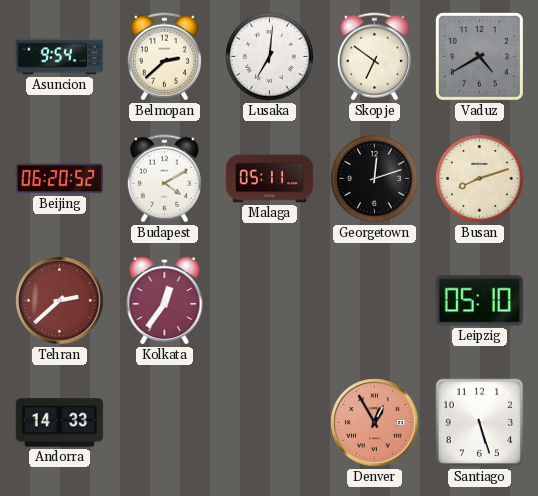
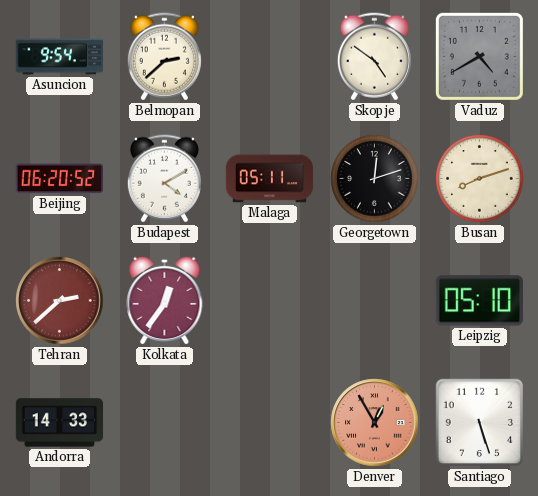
Lusaka: 7:01 -> none
Skopje: 6:51 -> 4:51
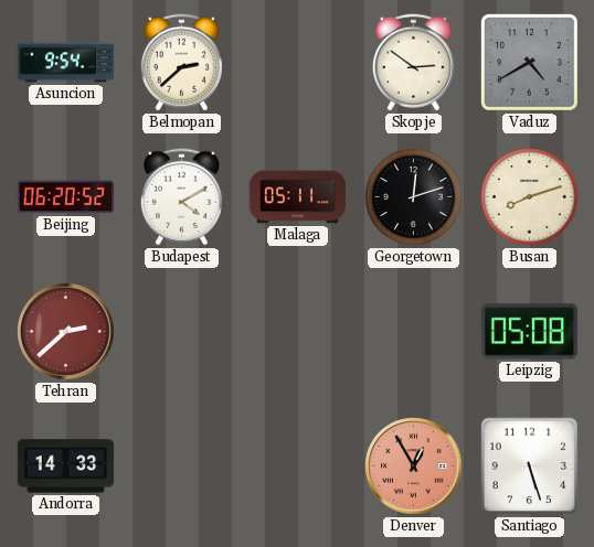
Skopje: 4:51 -> 2:51
Kolkata: 12:36 -> none
Leipzig: 05:10 -> 05:08
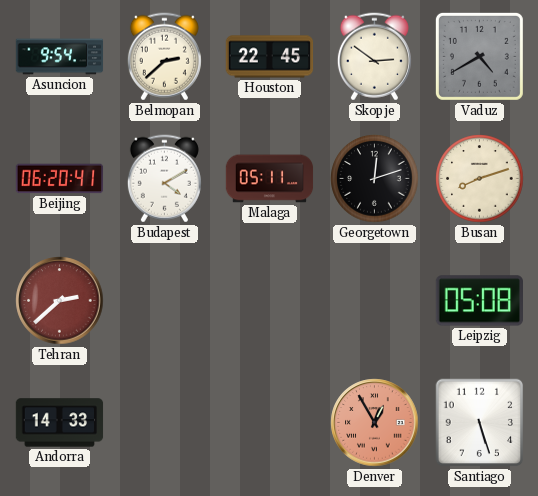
Houston: none -> 22:45
Beijing: 06:20:52 -> 06:20:41
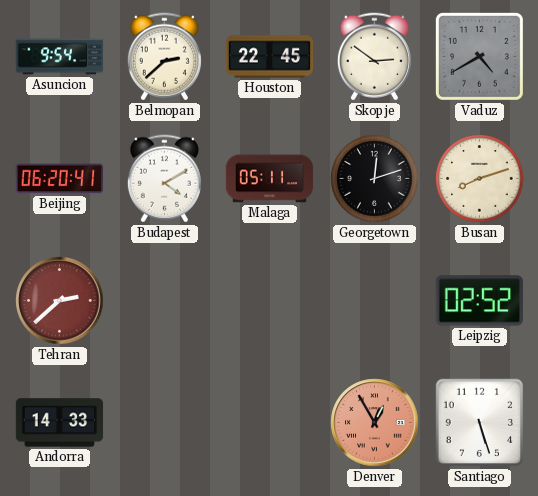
Leipzig: 05:08 -> 02:52
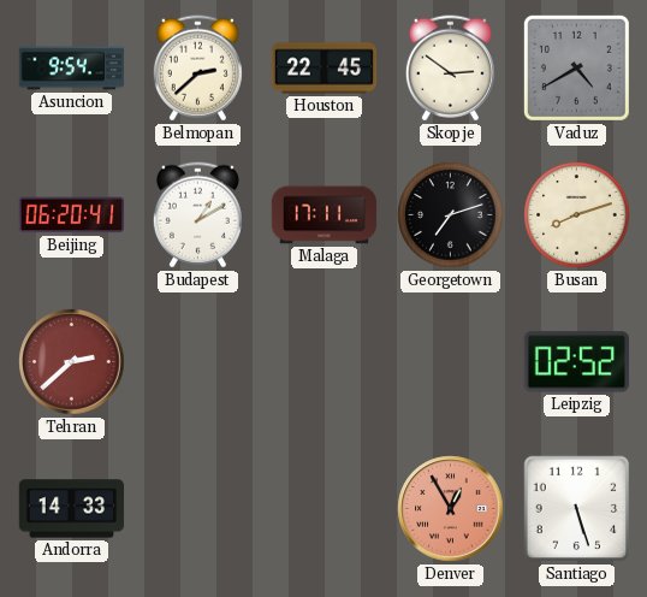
Budapest: 4:10 -> 1:10
Malaga: 05:11 -> 17:11
Georgetown: 12:12 -> 7:12
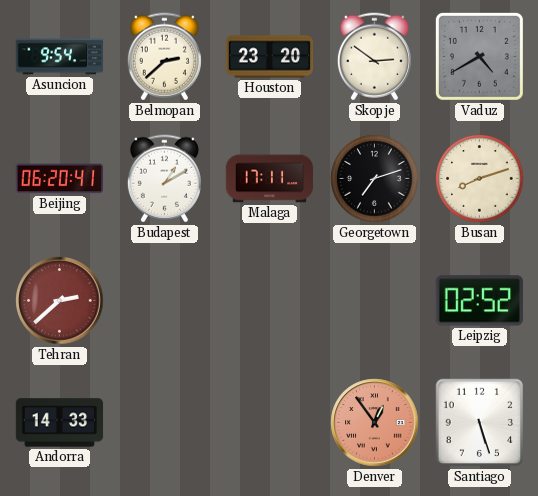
Houston: 22:45 -> 23:20
Denver: 12:55 -> 12:54
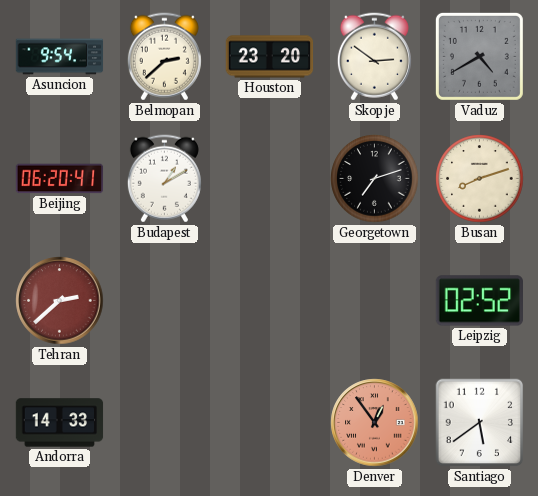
Malaga: 17:11 -> none
Santiago: 5:27 -> 5:39
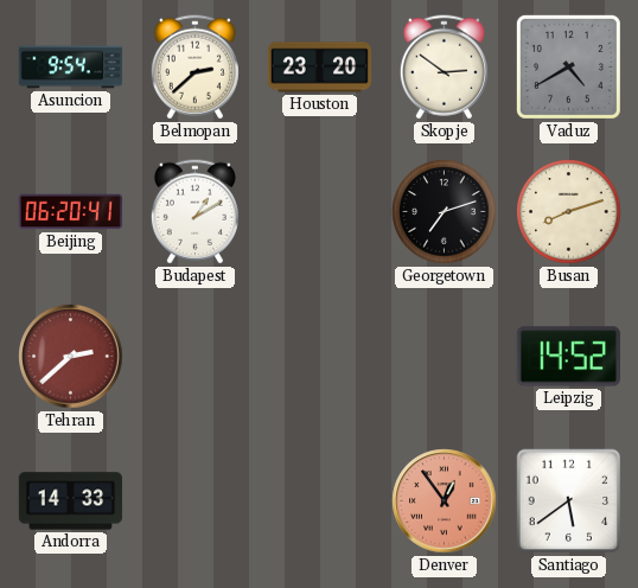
Leipzig: 02:52 -> 14:52
